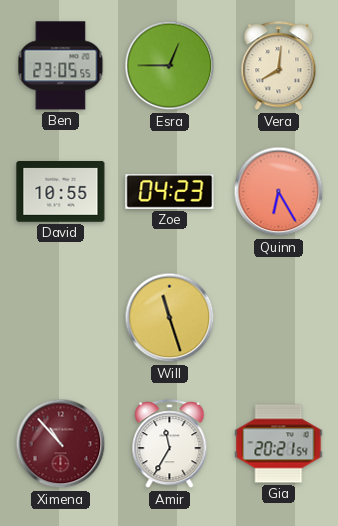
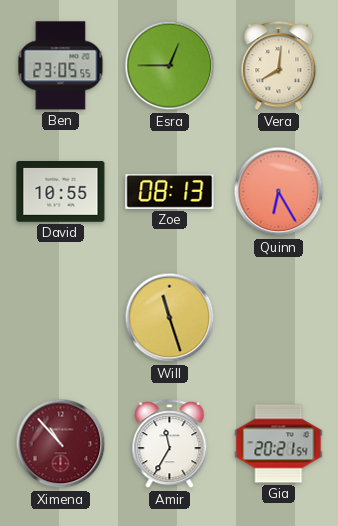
Zoe: 04:23 -> 08:13
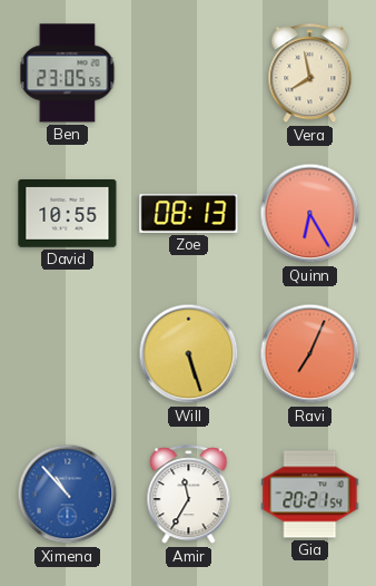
Esra: 12:45 -> none
Vera: 8:01 -> 7:58
Will: 11:27 -> 5:27
Ravi: none -> 7:04
Ximena dial: burgundy -> blue
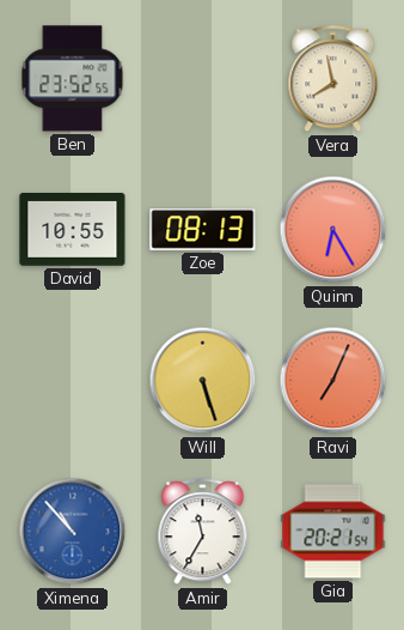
Ben: 23:05 -> 23:52
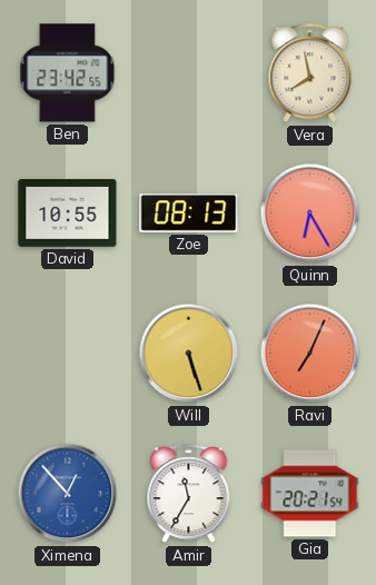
Ben: 23:52 -> 23:42
Ximena: 10:53 -> 12:53
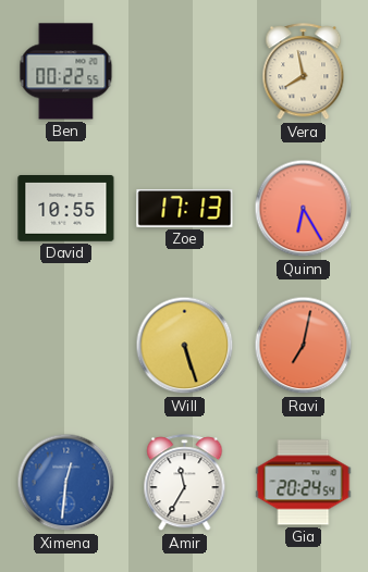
Ben: 23:42 -> 00:22
Zoe: 08:13 -> 17:13
Ravi: 7:04 -> 7:02
Ximena: 12:53 -> 12:31
Gia: 20:21 -> 20:24
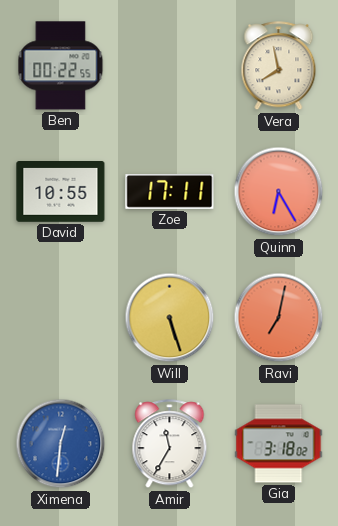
Zoe: 17:13 -> 17:11
Gia: 20:24 -> 3:18
